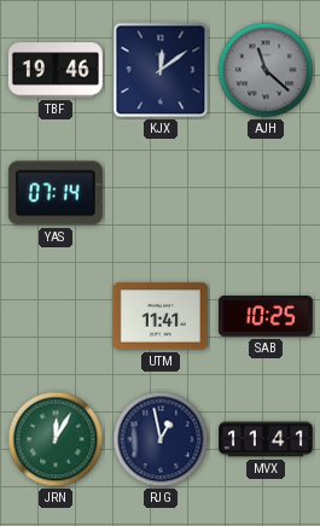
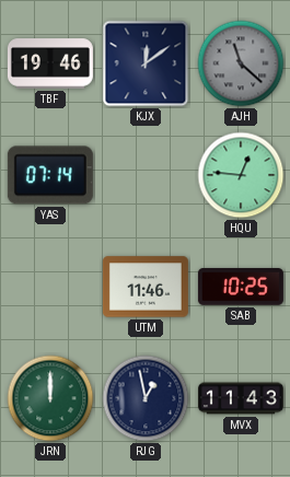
HQU: none -> 12:46
UTM: 11:41 -> 11:46
JRN: 12:05 -> 12:00
MVX: 11:41 -> 11:43
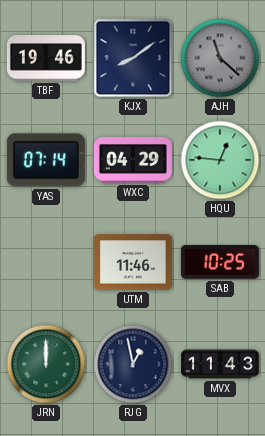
KJX: 12:09 -> 8:09
WXC: none -> 04:29
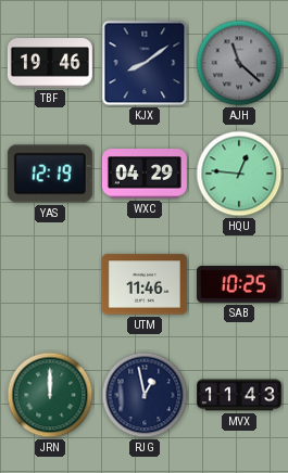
YAS: 07:14 -> 12:19
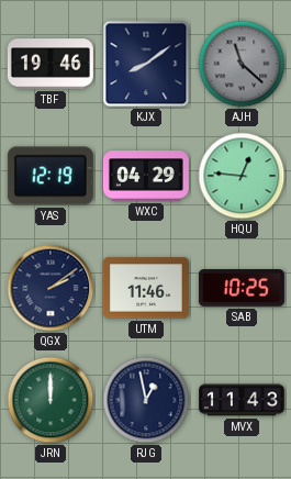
QGX: none -> 2:09
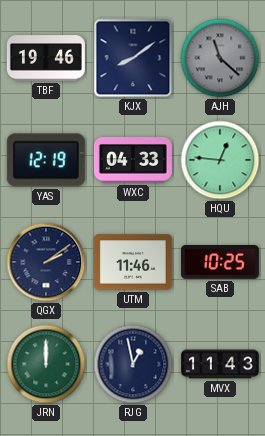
WXC: 04:29 -> 04:33
